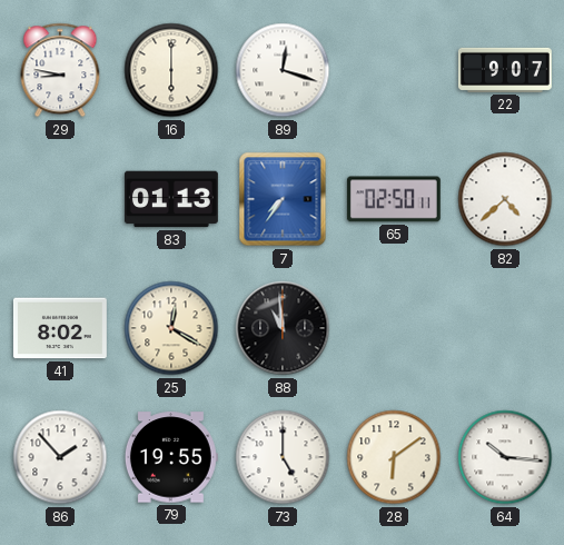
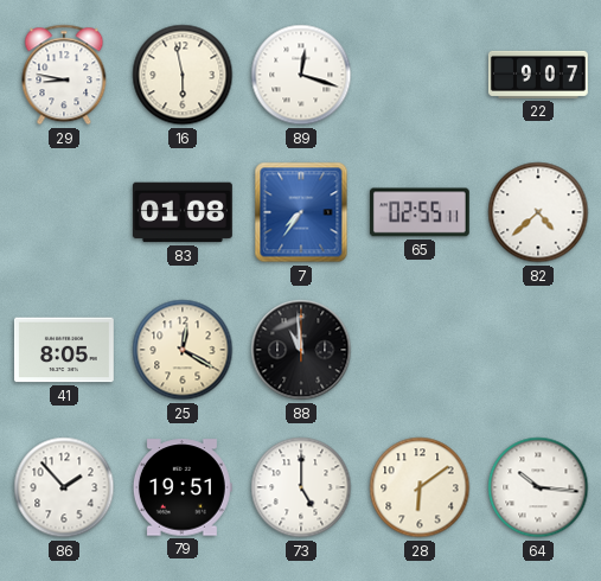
16: 6:00 -> 5:58
83: 01:13 -> 01:08
65: 02:50 -> 02:55
41: 8:02 -> 8:05
79: 19:55 -> 19:51
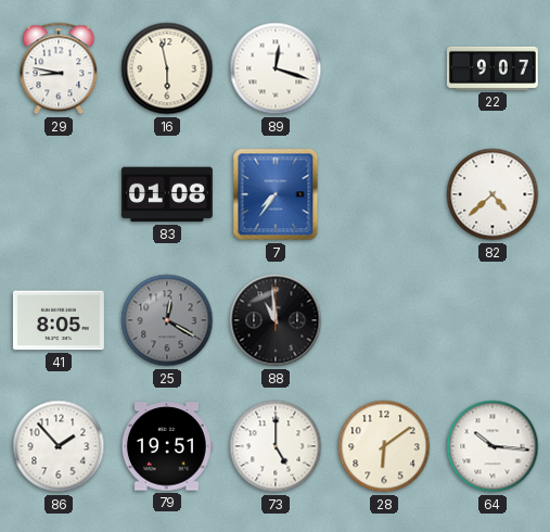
65: 02:55 -> none
25 dial: cream -> grey
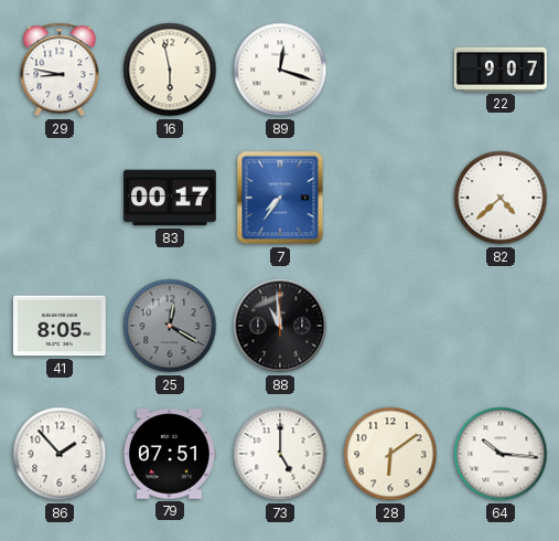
83: 01:08 -> 00:17
79: 19:51 -> 07:51
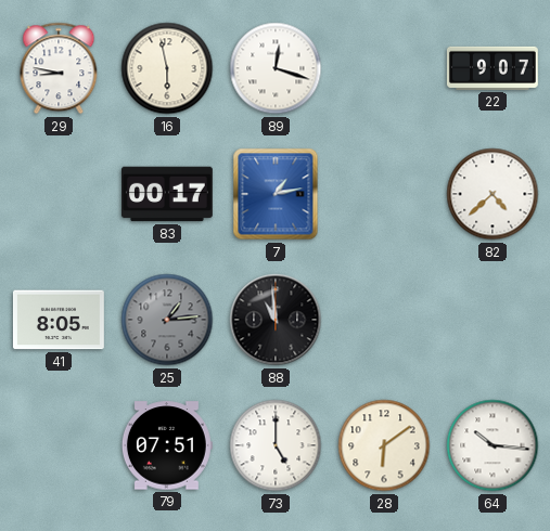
7: 7:36 -> 1:13
25: 12:20 -> 1:14
86: 1:53 -> none
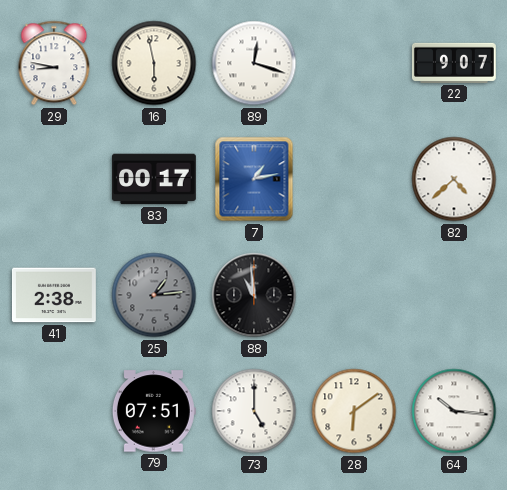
41: 8:05 -> 2:38
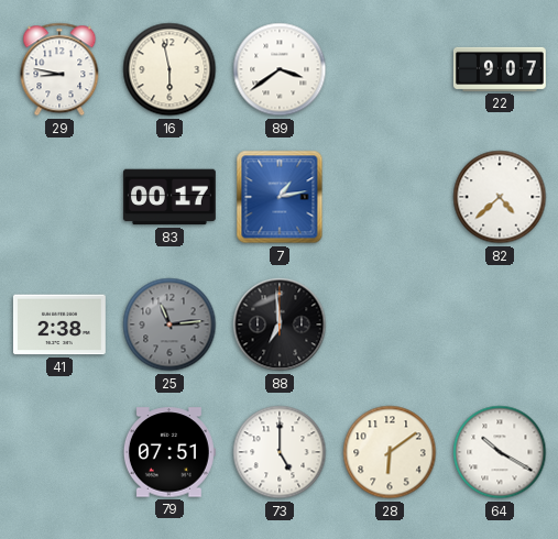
89: 12:18 -> 3:39
25: 1:14 -> 11:14
88: 10:59 -> 6:59
64: 10:16 -> 10:20
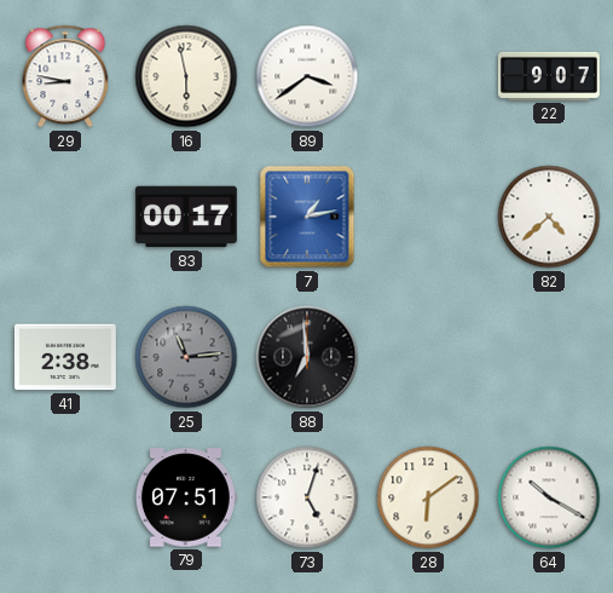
73: 5:00 -> 5:03
